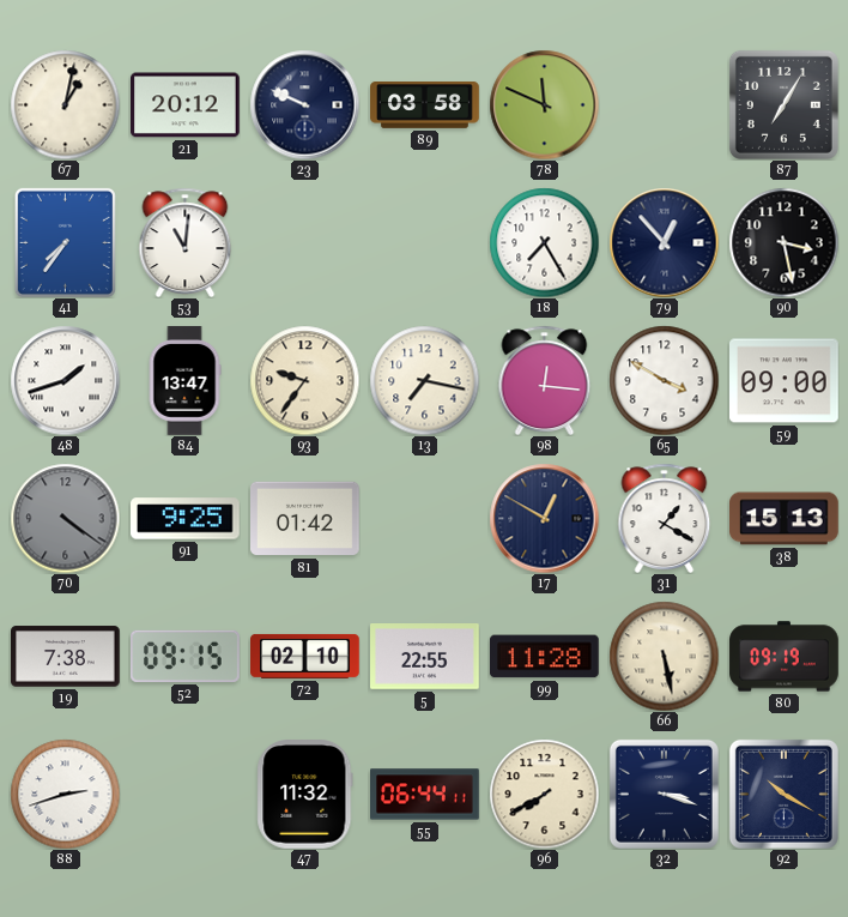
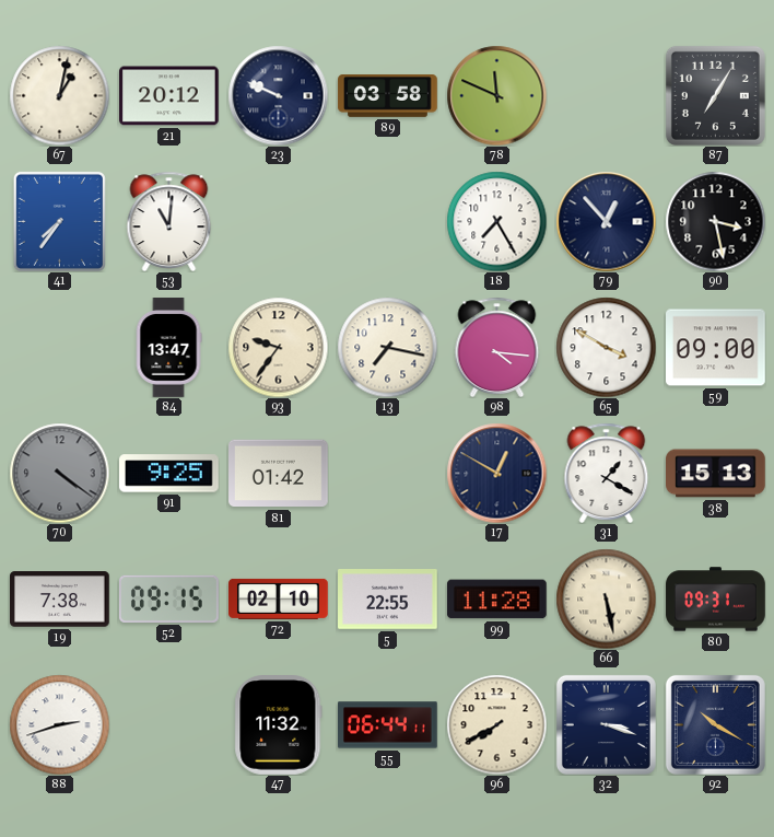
48: 1:42 -> none
98: 12:16 -> 4:16
80: 09:19 -> 09:31
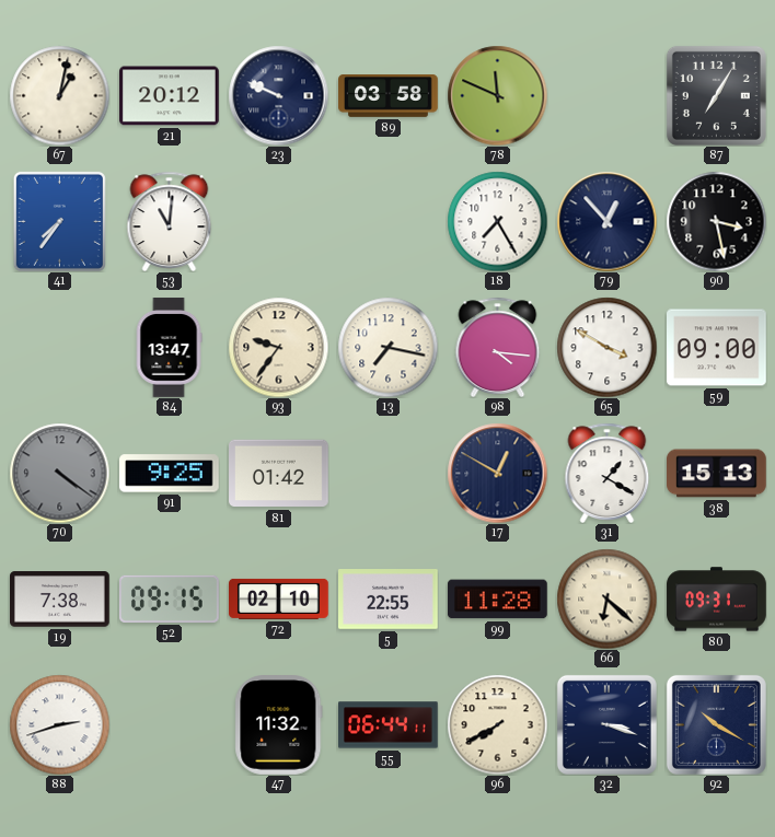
66: 5:28 -> 6:22
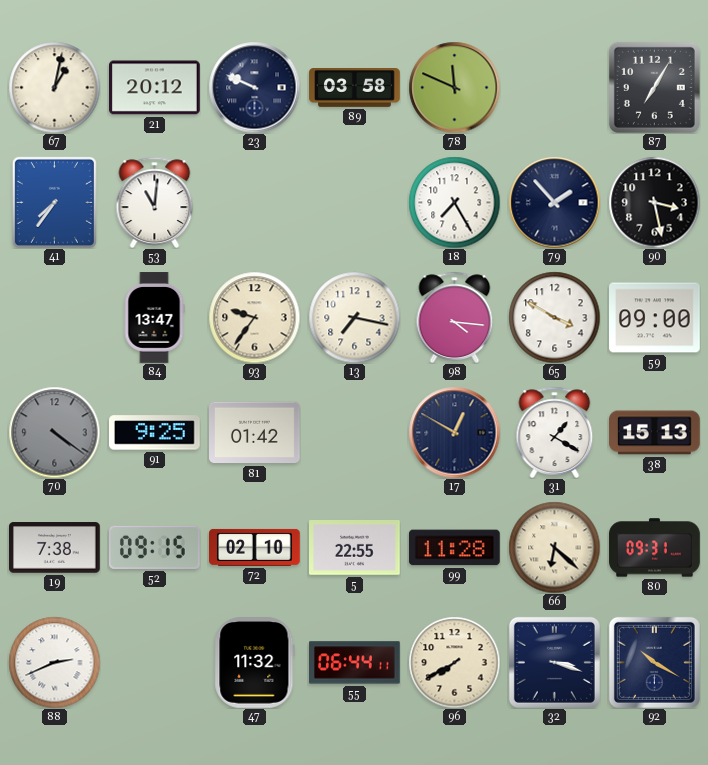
79: 12:53 -> 1:53
88: 2:42 -> 2:41
